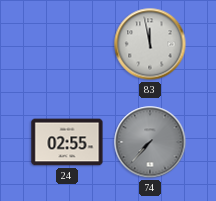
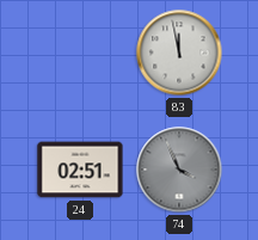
24: 02:55 -> 02:51
74: 7:37 -> 3:56
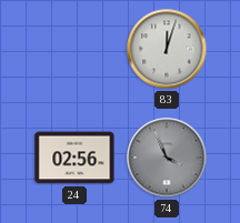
83: 11:58 -> 12:03
24: 02:51 -> 02:56
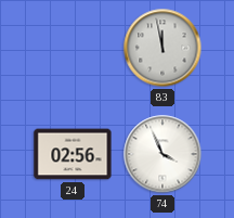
83: 12:03 -> 11:58
74 dial: grey -> white
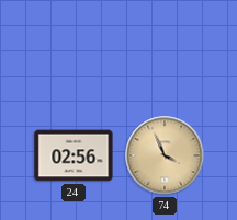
83: 11:58 -> none
74 dial: white -> champagne
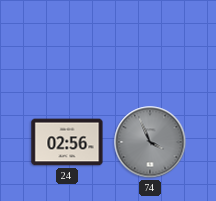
74 dial: champagne -> grey
